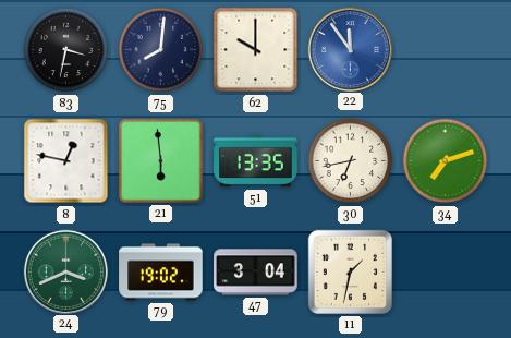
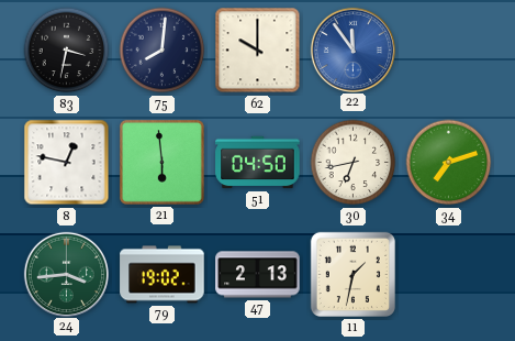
51: 13:35 -> 04:50
24: 3:41 -> 3:44
47: 3:04 -> 2:13
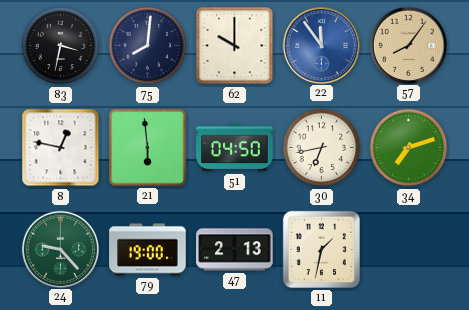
57: none -> 8:06
24: 3:44 -> 9:23
79: 19:02 -> 19:00
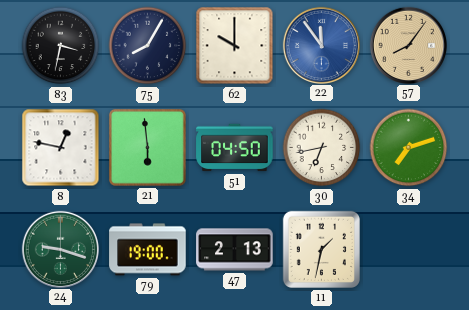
75: 8:01 -> 8:05
24: 9:23 -> 9:18
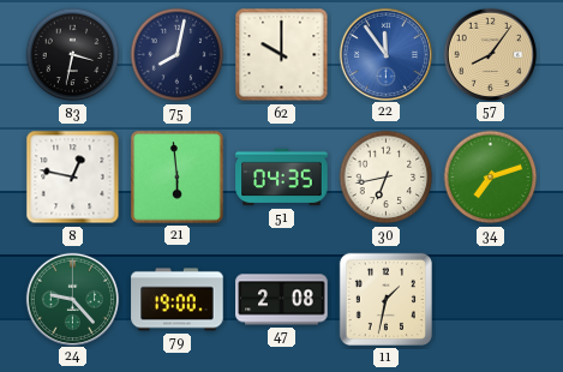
75: 8:05 -> 8:02
51: 04:50 -> 04:35
24: 9:18 -> 9:23
47: 2:13 -> 2:08
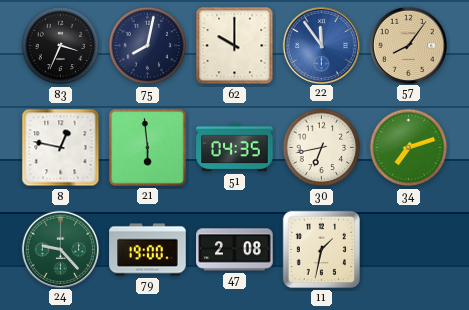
83: 3:32 -> 3:34
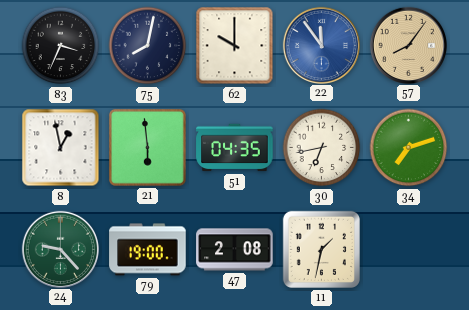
8: 12:47 -> 12:58
